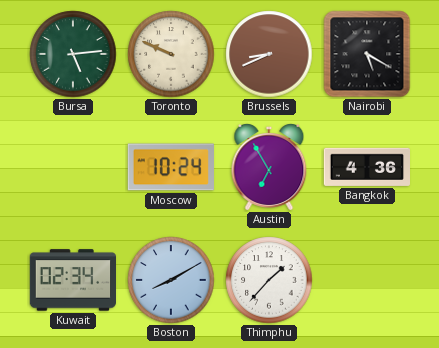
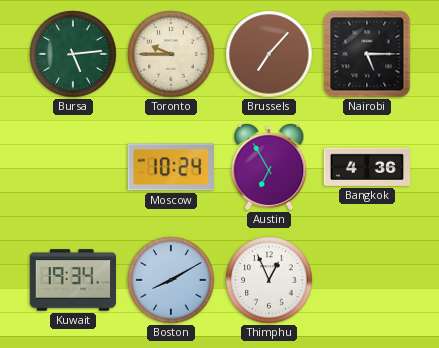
Toronto: 9:49 -> 9:45
Brussels: 8:41 -> 7:07
Nairobi: 5:20 -> 5:15
Kuwait: 02:34 -> 19:34
Thimphu: 1:37 -> 12:56
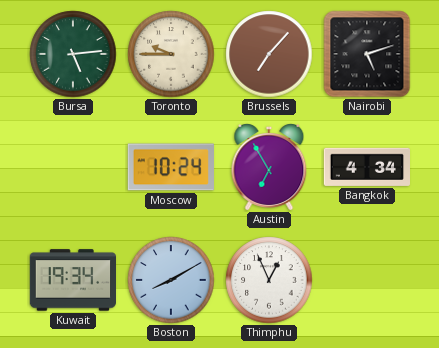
Nairobi: 5:15 -> 5:12
Bangkok: 4:36 -> 4:34
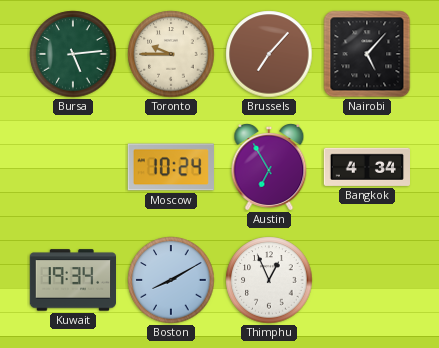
Nairobi: 5:12 -> 5:07
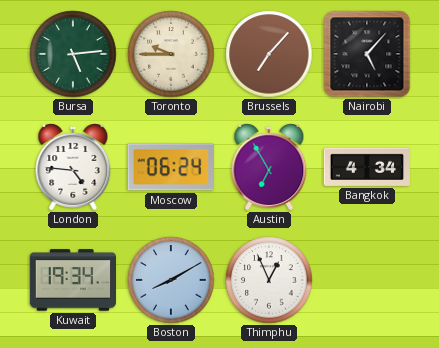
London: none -> 4:46
Moscow: 10:24 -> 06:24
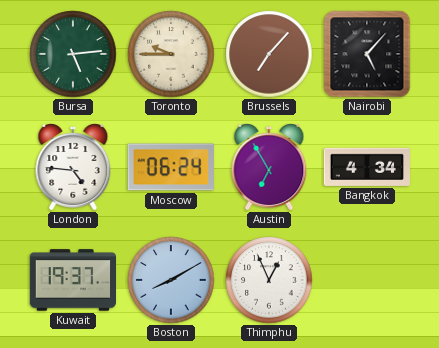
Kuwait: 19:34 -> 19:37
